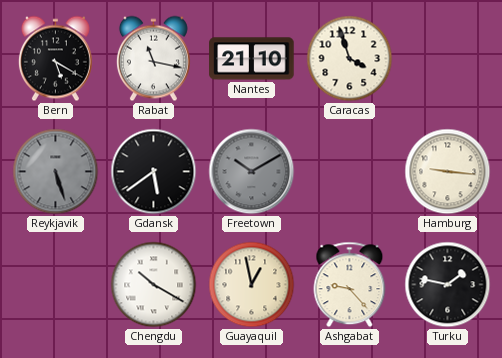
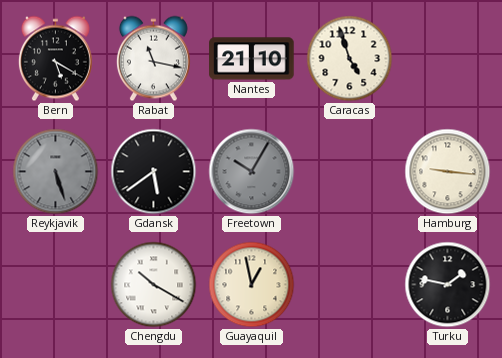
Caracas: 3:57 -> 4:57
Freetown: 10:10 -> 10:05
Ashgabat: 9:23 -> none
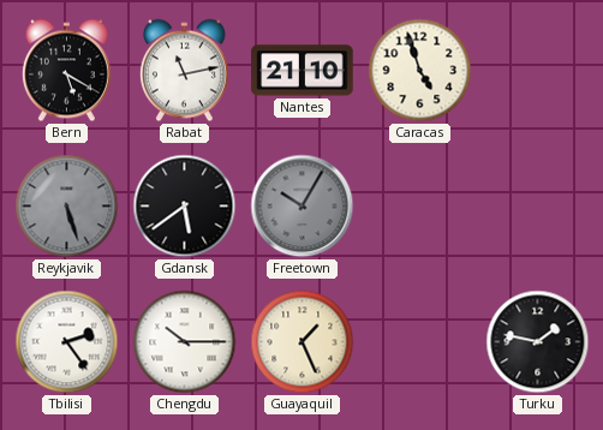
Rabat: 11:17 -> 11:13
Hamburg: 9:16 -> none
Tbilisi: none -> 2:24
Chengdu: 10:20 -> 10:15
Guayaquil: 12:58 -> 1:26
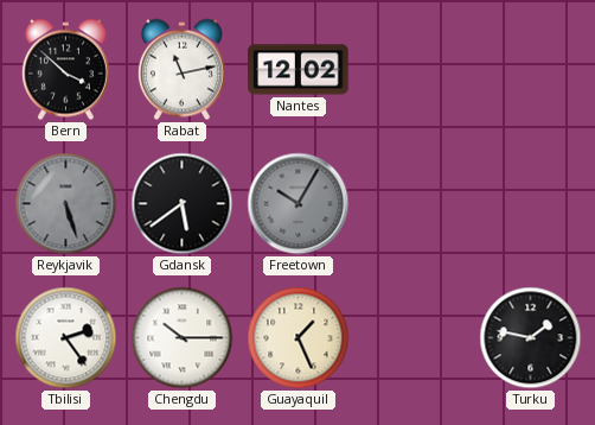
Bern: 5:20 -> 3:52
Nantes: 21:10 -> 12:02
Caracas: 4:57 -> none
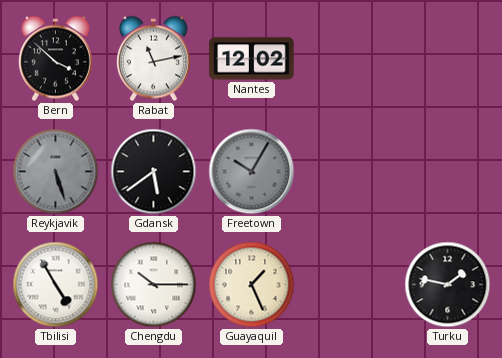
Tbilisi: 2:24 -> 4:55
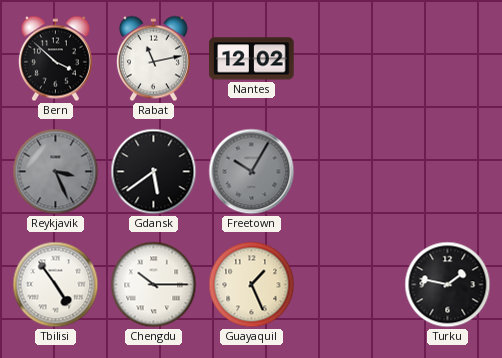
Reykjavik: 5:27 -> 3:26
Tbilisi: 4:55 -> 4:54
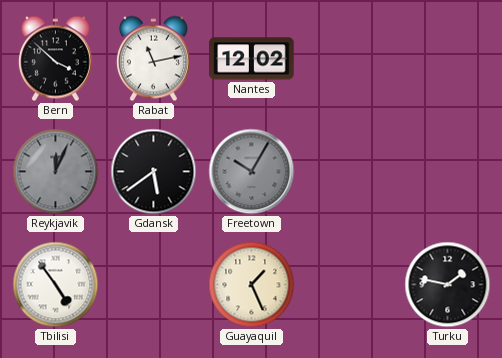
Reykjavik: 3:26 -> 12:04
Chengdu: 10:15 -> none
